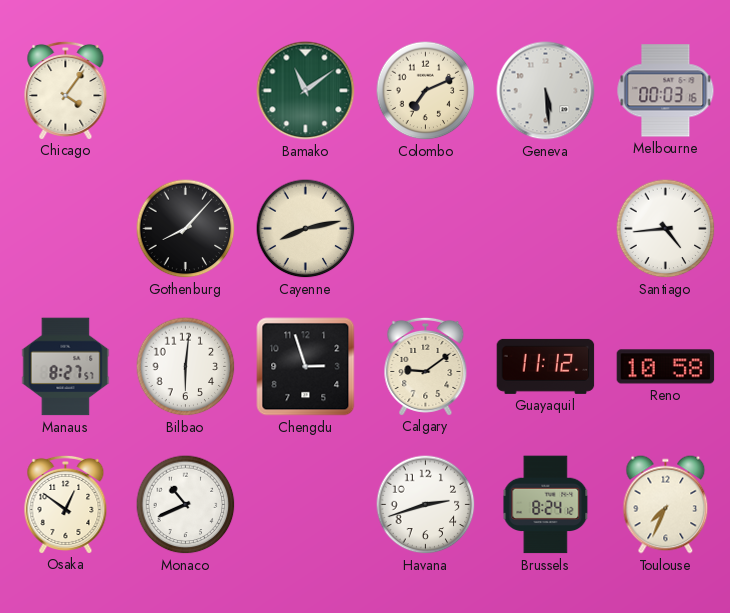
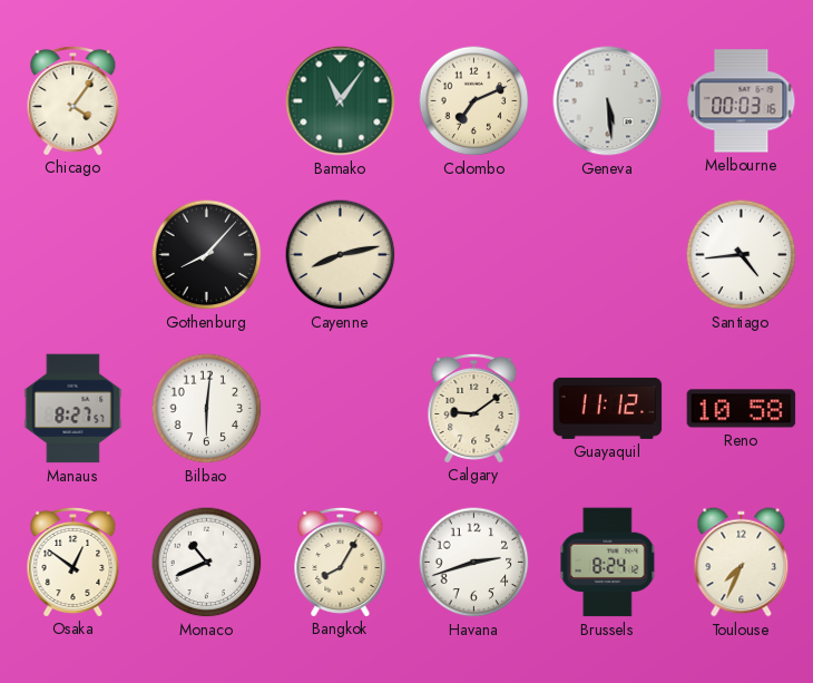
Bamako: 11:09 -> 11:06
Chengdu: 2:57 -> none
Bangkok: none -> 8:05
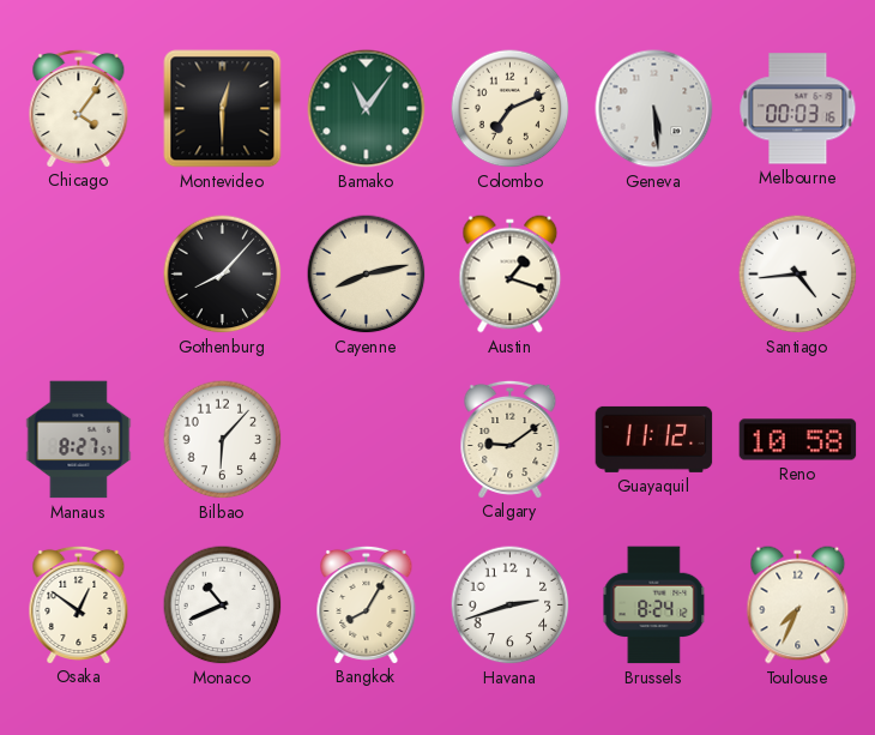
Montevideo: none -> 12:30
Austin: none -> 1:18
Bilbao: 6:01 -> 6:07
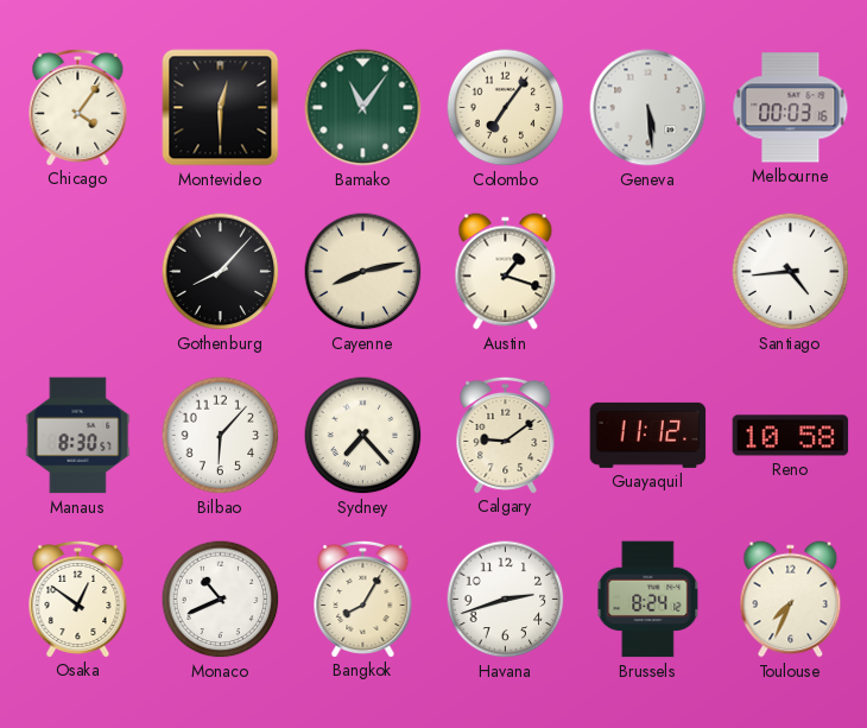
Colombo: 7:11 -> 7:06
Manaus: 8:27 -> 8:30
Sydney: none -> 7:23
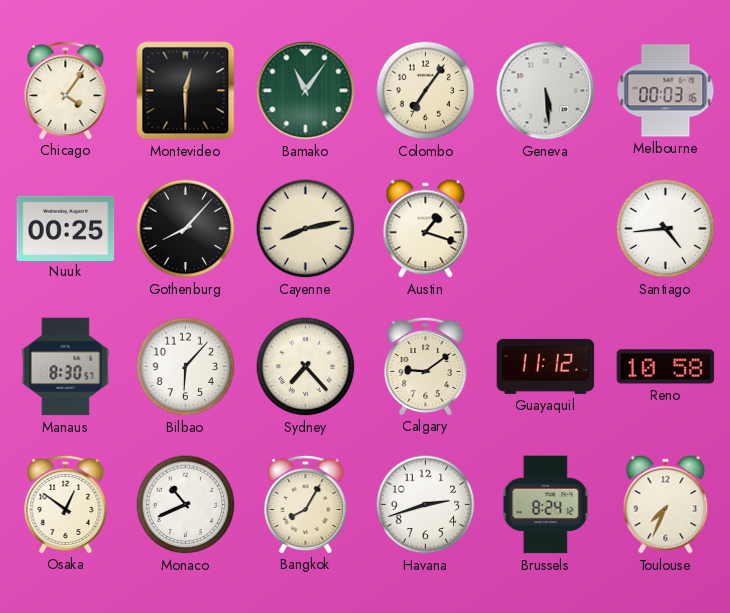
Nuuk: none -> 00:25
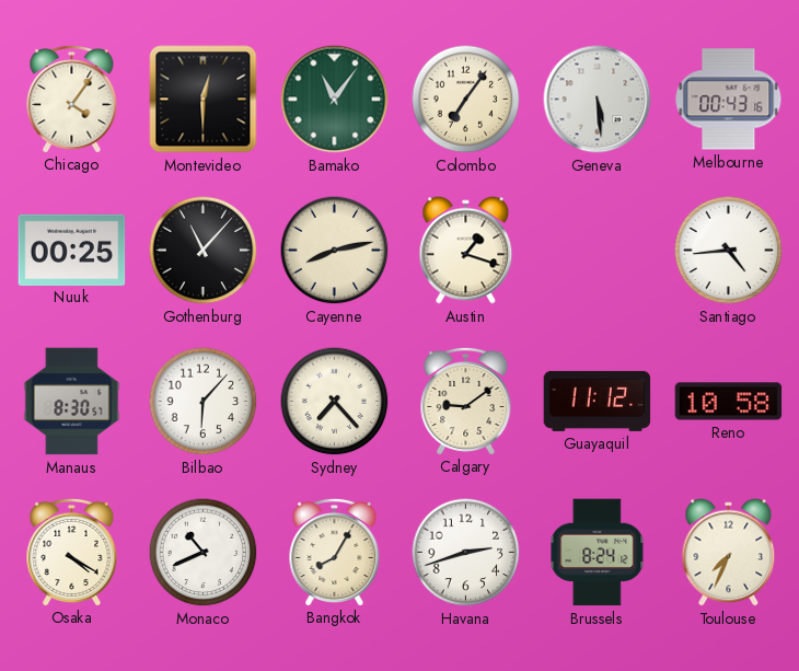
Melbourne: 00:03 -> 00:43
Gothenburg: 8:07 -> 11:07
Osaka: 12:51 -> 4:20
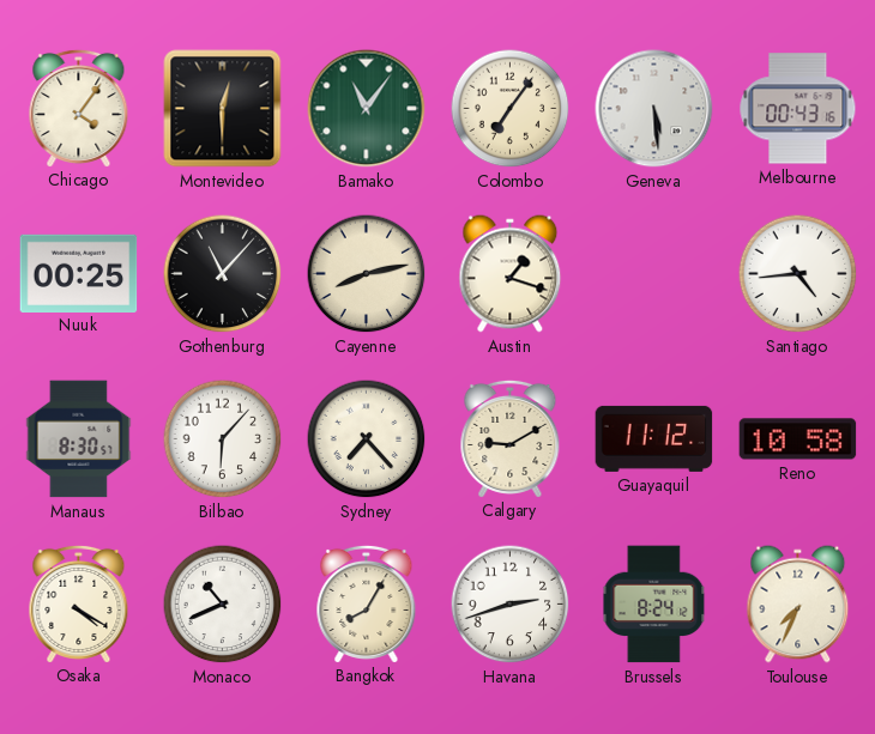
Calgary: 9:09 -> 9:10
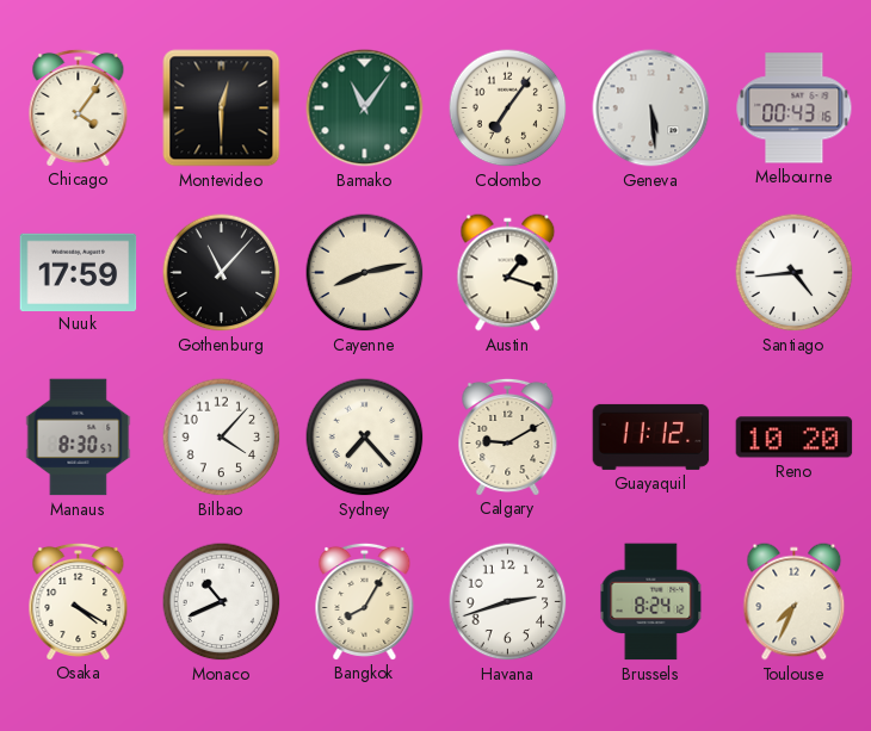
Nuuk: 00:25 -> 17:59
Bilbao: 6:07 -> 4:07
Reno: 10:58 -> 10:20
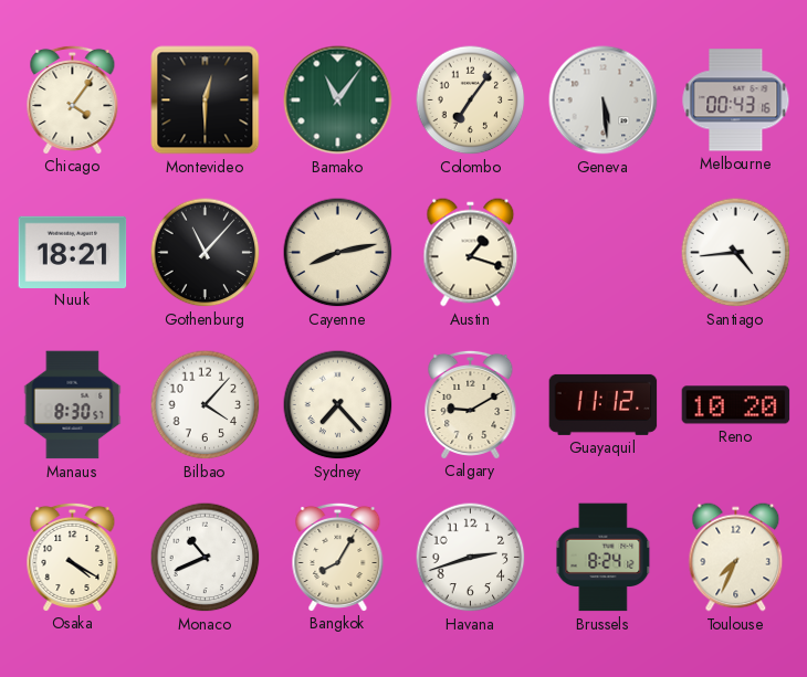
Nuuk: 17:59 -> 18:21
